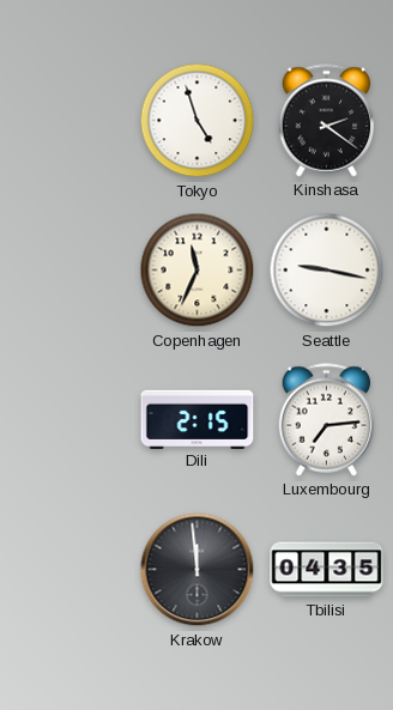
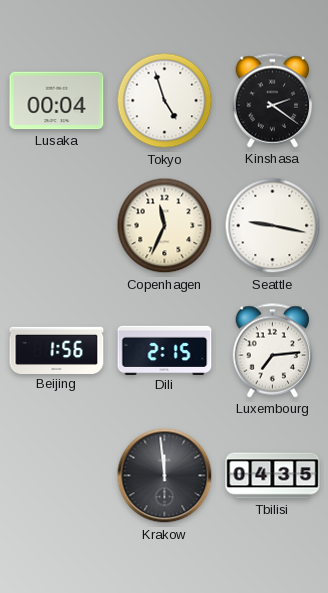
Lusaka: none -> 00:04
Beijing: none -> 1:56
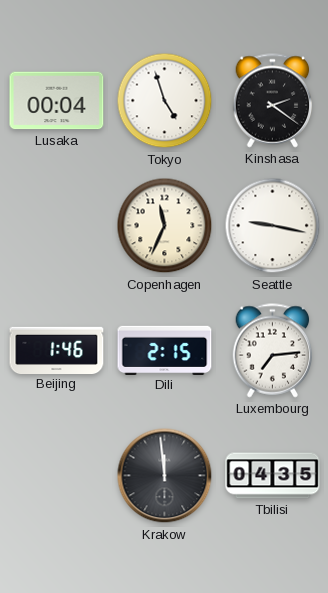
Beijing: 1:56 -> 1:46
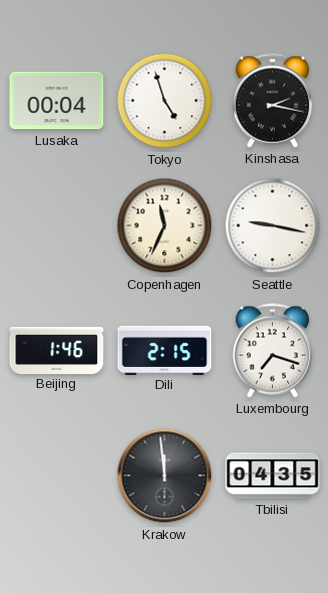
Kinshasa: 2:21 -> 2:17
Luxembourg: 7:14 -> 7:18
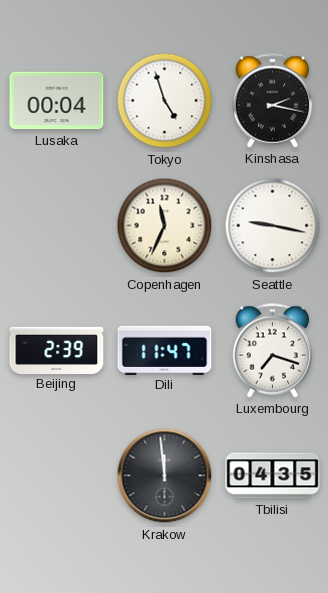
Beijing: 1:46 -> 2:39
Dili: 2:15 -> 11:47
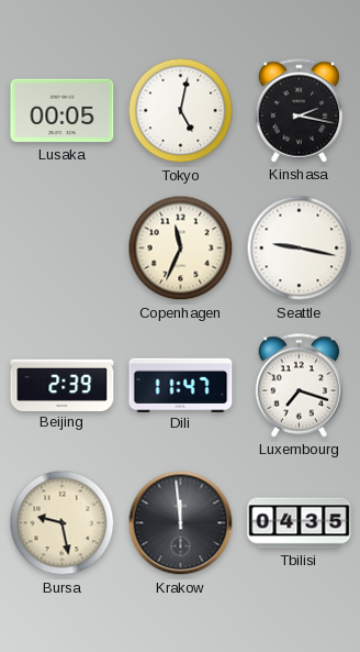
Lusaka: 00:04 -> 00:05
Tokyo: 4:57 -> 5:02
Bursa: none -> 9:28
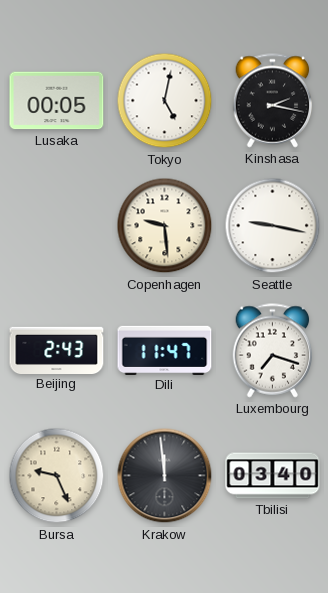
Copenhagen: 11:34 -> 9:29
Beijing: 2:39 -> 2:43
Bursa: 9:28 -> 9:26
Tbilisi: 04:35 -> 03:40
